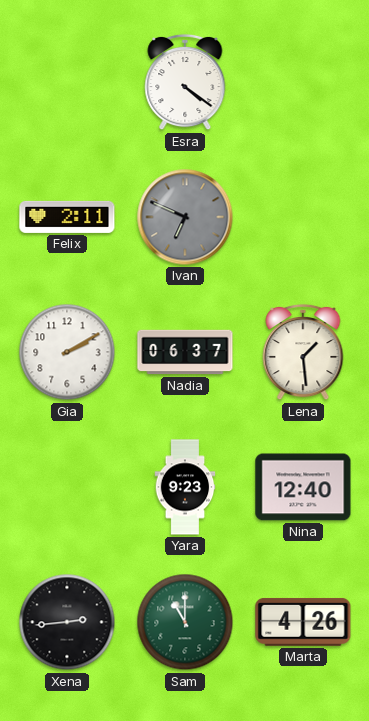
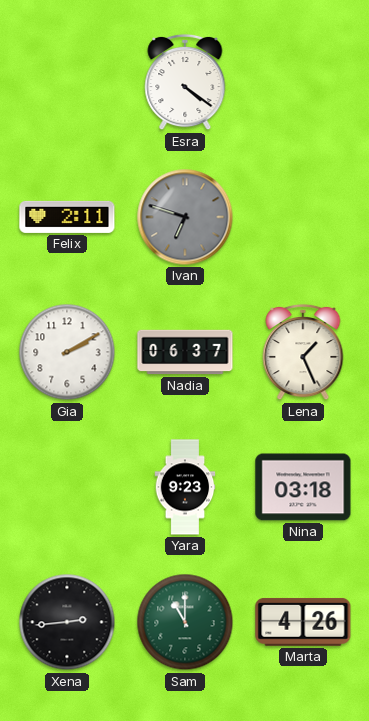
Ivan: 6:49 -> 6:48
Lena: 1:29 -> 1:26
Nina: 12:40 -> 03:18
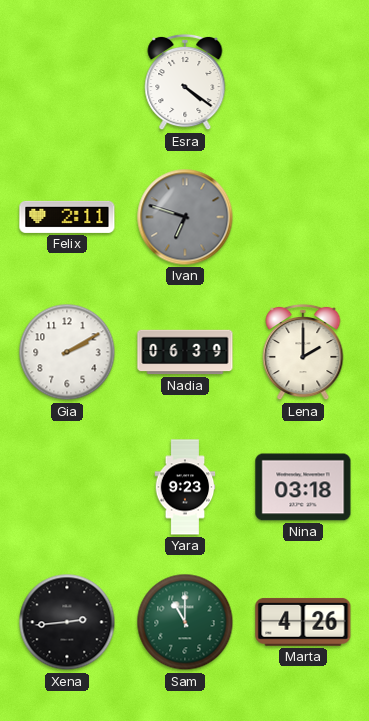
Nadia: 06:37 -> 06:39
Lena: 1:26 -> 2:00
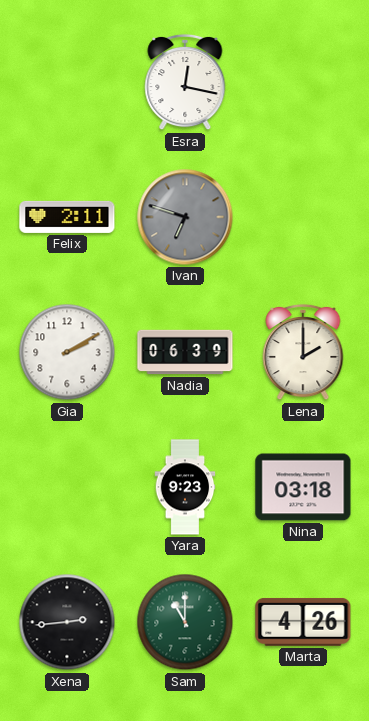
Esra: 4:21 -> 12:17
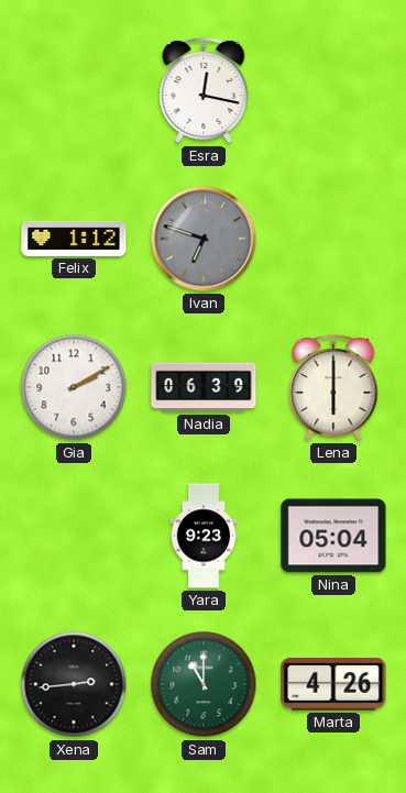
Felix: 2:11 -> 1:12
Lena: 2:00 -> 6:00
Nina: 03:18 -> 05:04
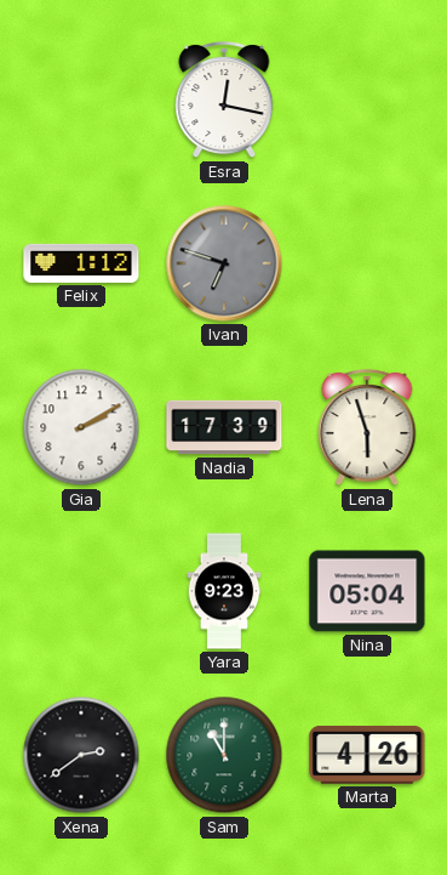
Nadia: 06:39 -> 17:39
Lena: 6:00 -> 5:57
Xena: 2:44 -> 2:39
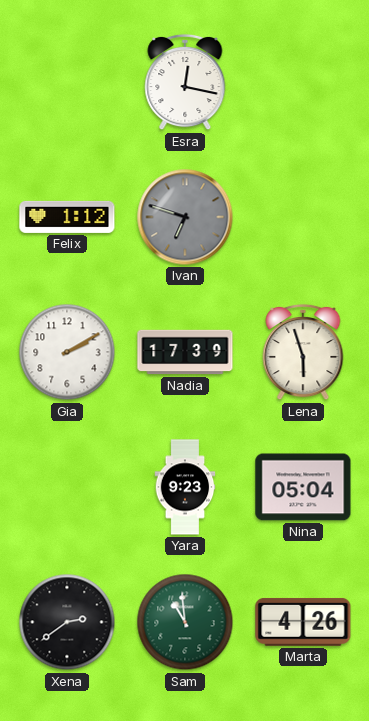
Sam: 11:00 -> 10:59
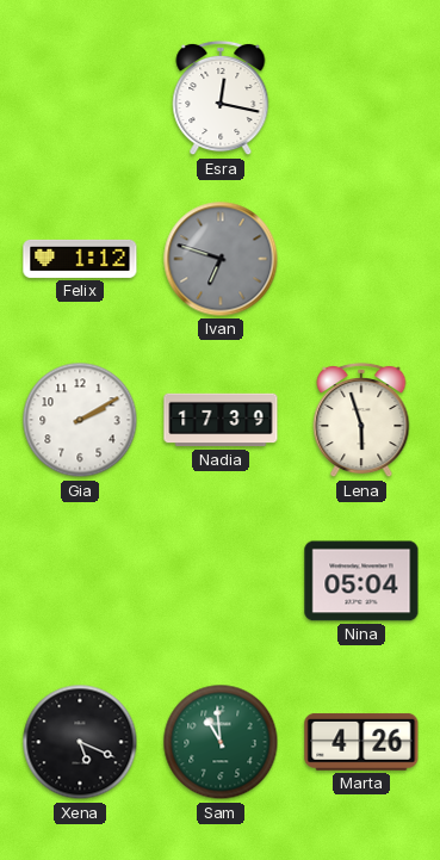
Yara: 9:23 -> none
Xena: 2:39 -> 5:19
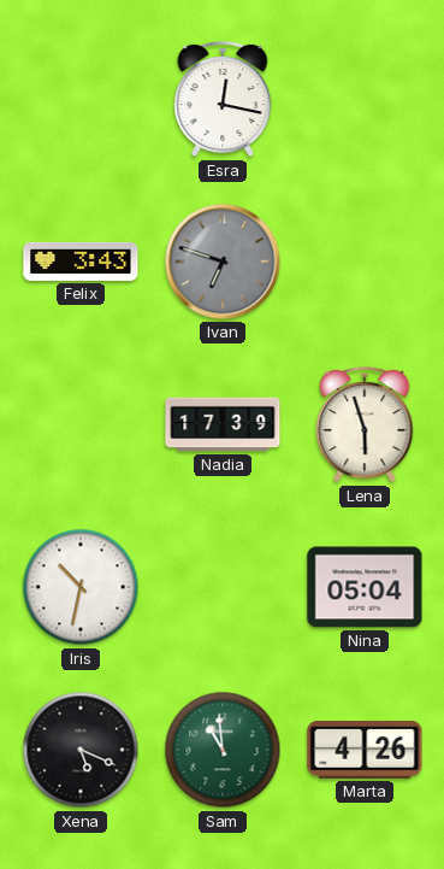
Felix: 1:12 -> 3:43
Gia: 2:10 -> none
Iris: none -> 10:32
